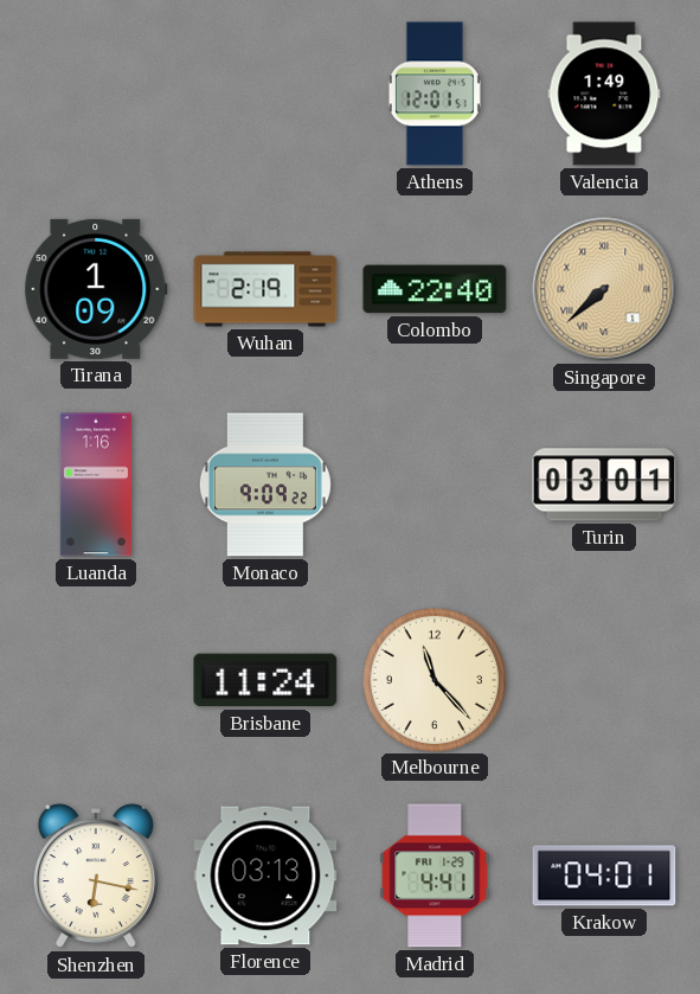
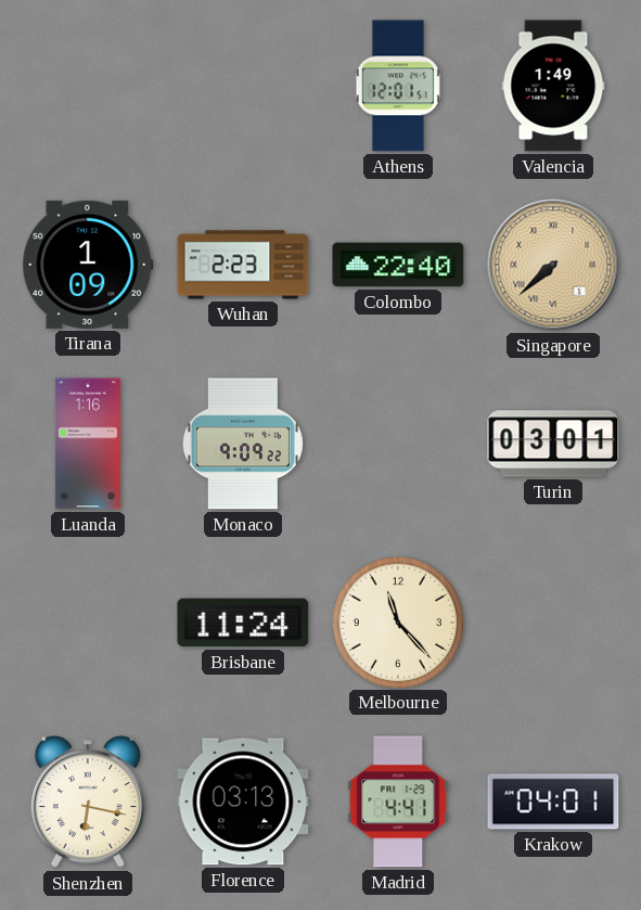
Wuhan: 2:19 -> 2:23
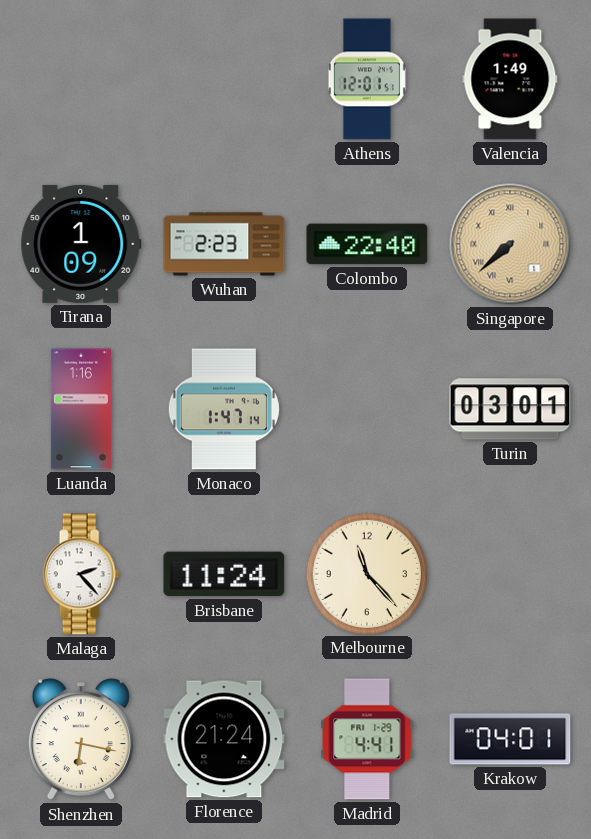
Monaco: 9:09 -> 1:47
Malaga: none -> 2:23
Florence: 03:13 -> 21:24
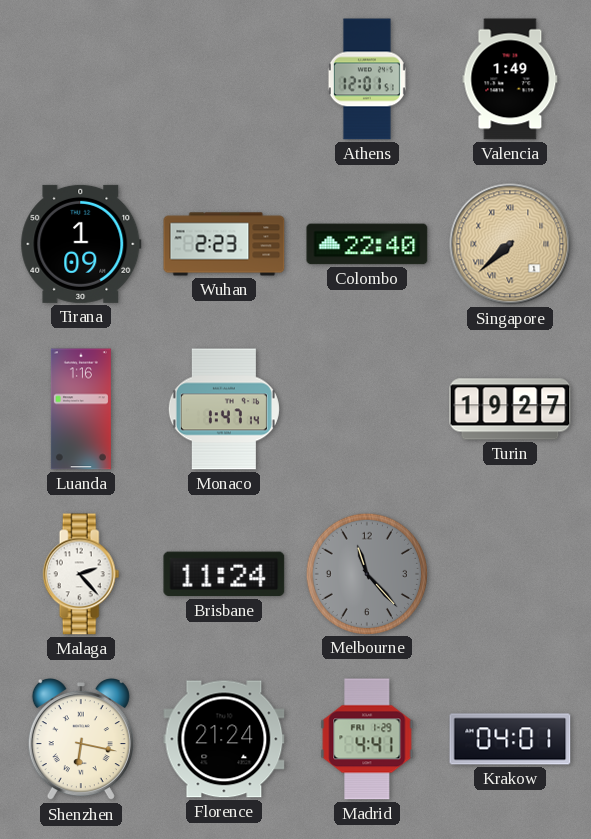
Turin: 03:01 -> 19:27
Melbourne dial: cream -> grey
